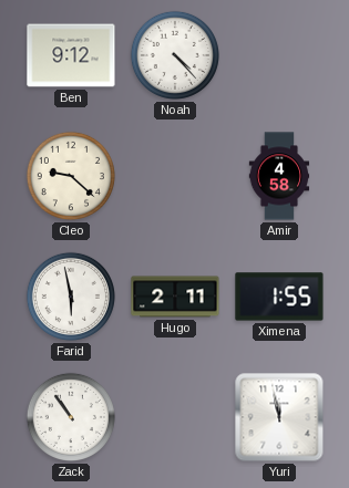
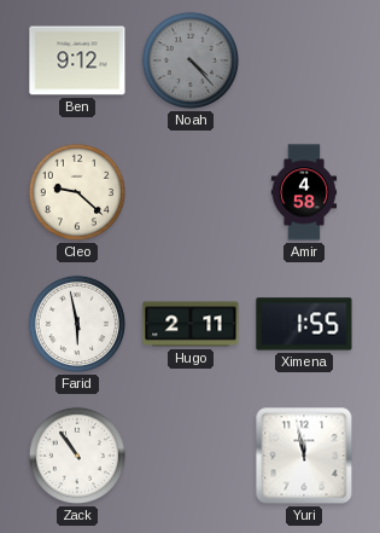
Noah dial: white -> grey
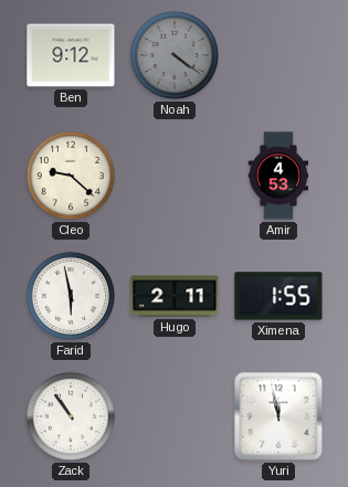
Noah: 4:23 -> 4:21
Amir: 4:58 -> 4:53
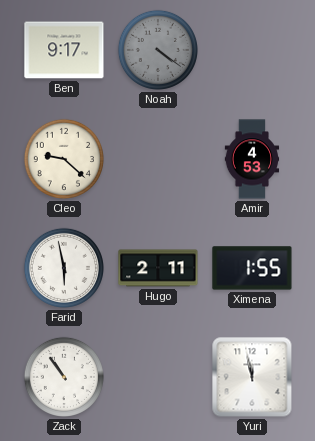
Ben: 9:12 -> 9:17
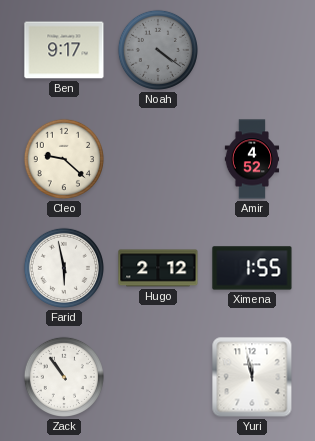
Amir: 4:53 -> 4:52
Hugo: 2:11 -> 2:12
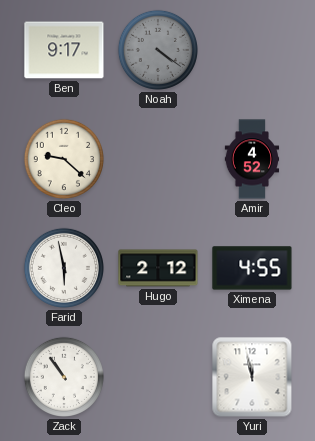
Ximena: 1:55 -> 4:55
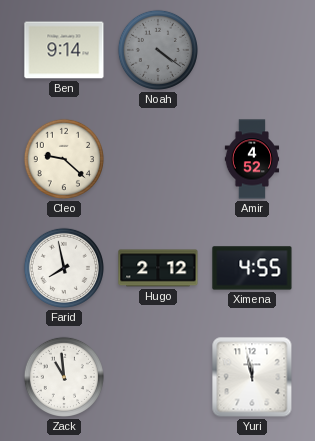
Ben: 9:17 -> 9:14
Farid: 5:58 -> 7:58
Zack: 10:54 -> 10:59
